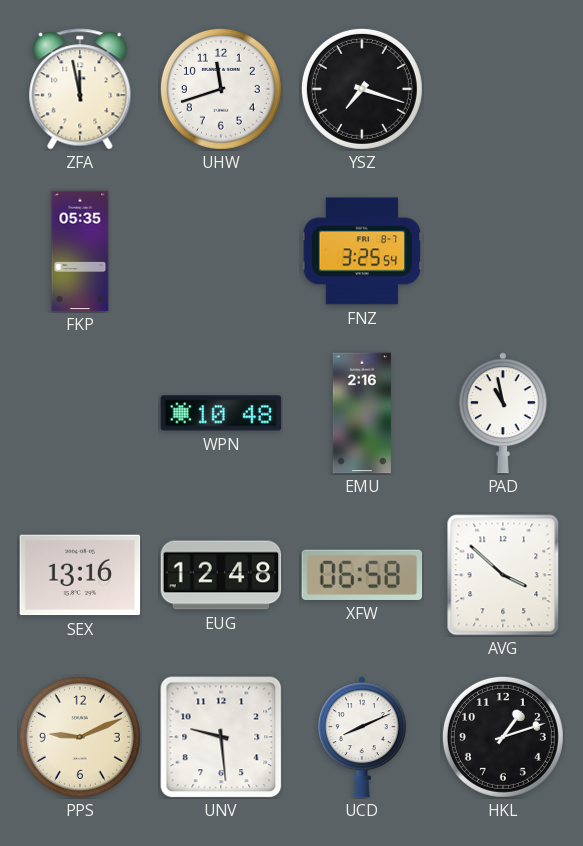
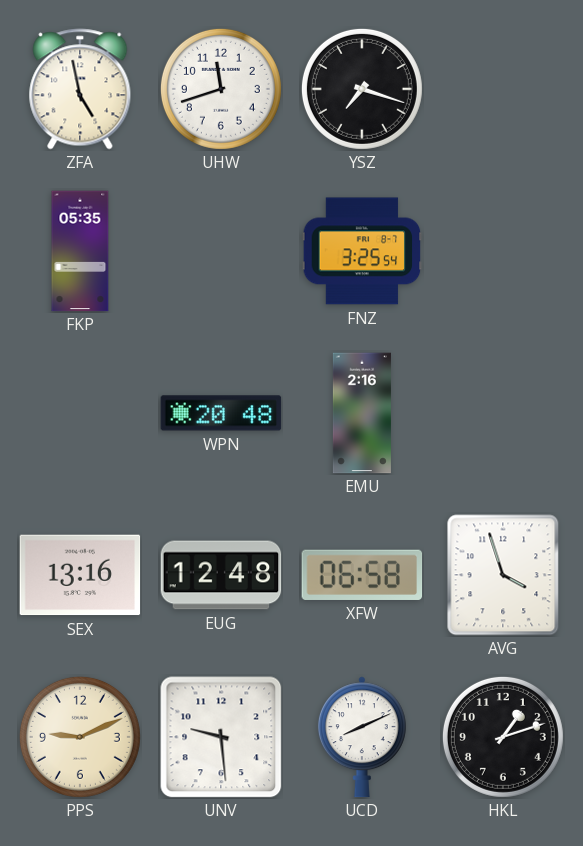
ZFA: 11:58 -> 4:58
WPN: 10:48 -> 20:48
PAD: 10:58 -> none
AVG: 3:52 -> 3:57
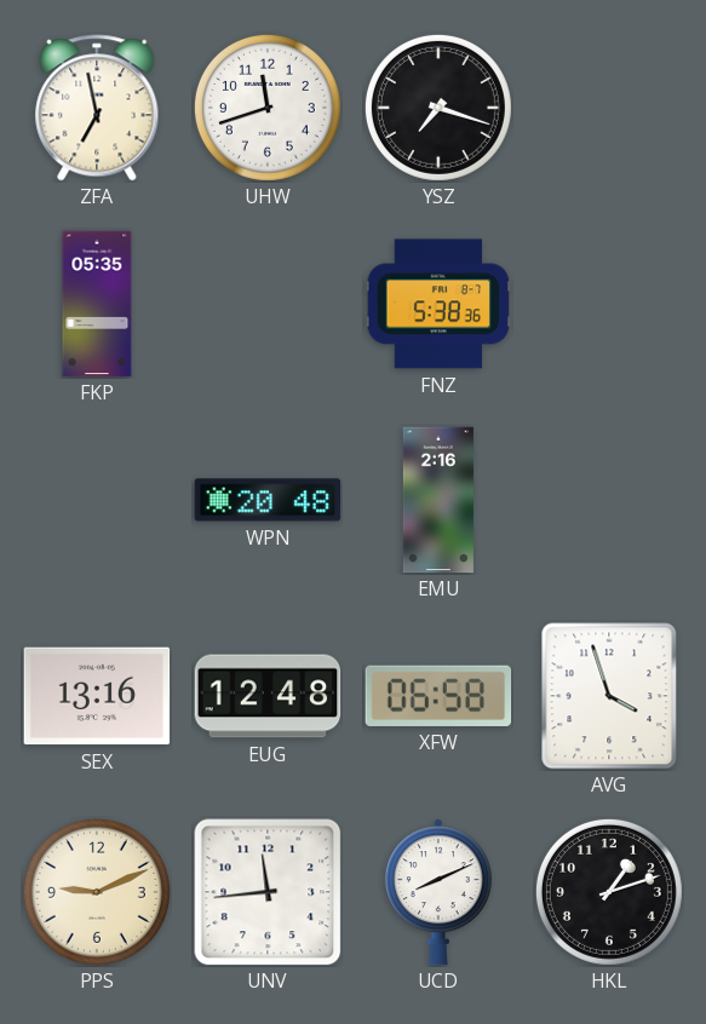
ZFA: 4:58 -> 6:58
FNZ: 3:25 -> 5:38
UNV: 9:29 -> 11:44
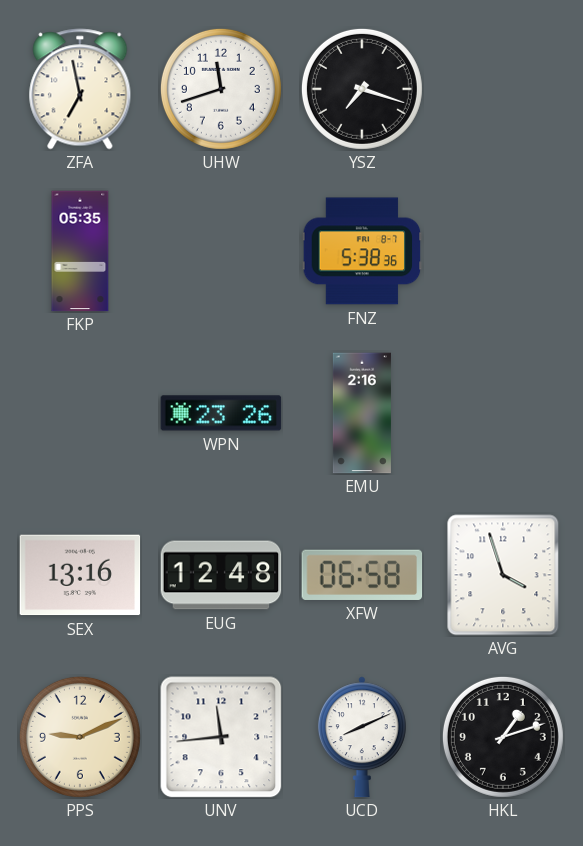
WPN: 20:48 -> 23:26
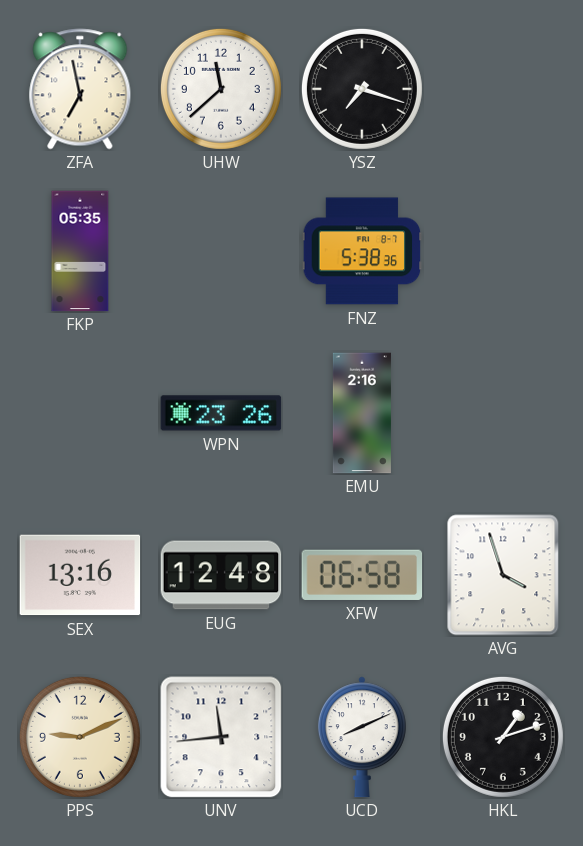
UHW: 11:42 -> 11:38
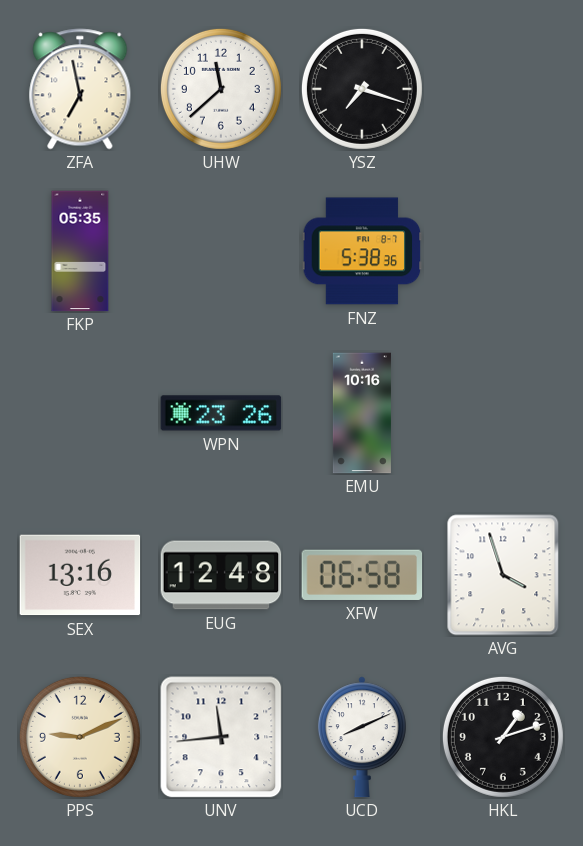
EMU: 2:16 -> 10:16
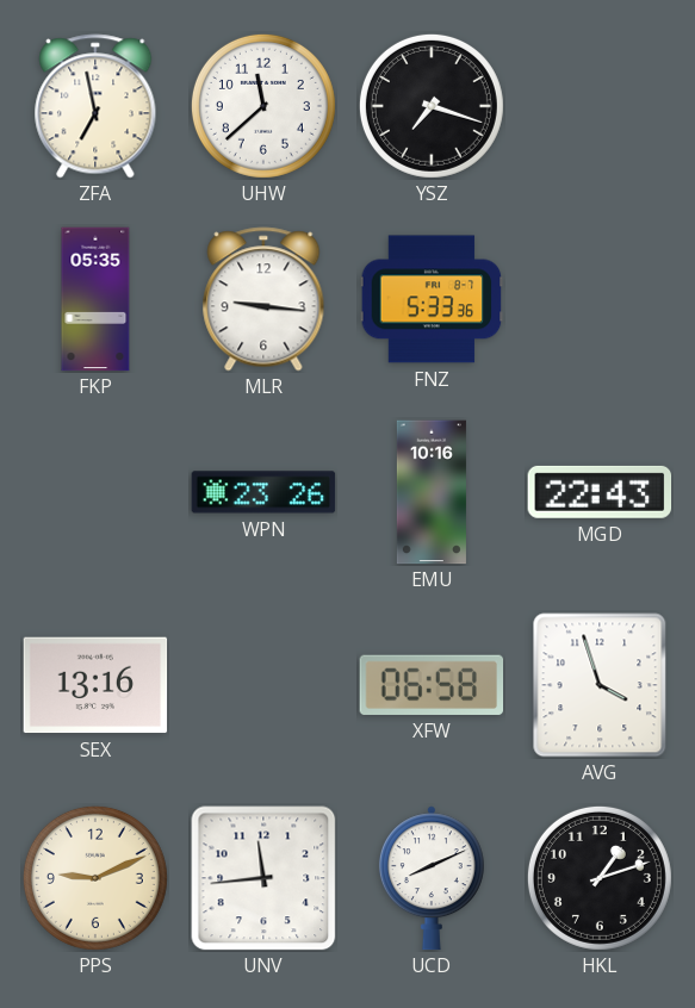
MLR: none -> 9:16
FNZ: 5:38 -> 5:33
MGD: none -> 22:43
EUG: 12:48 -> none
